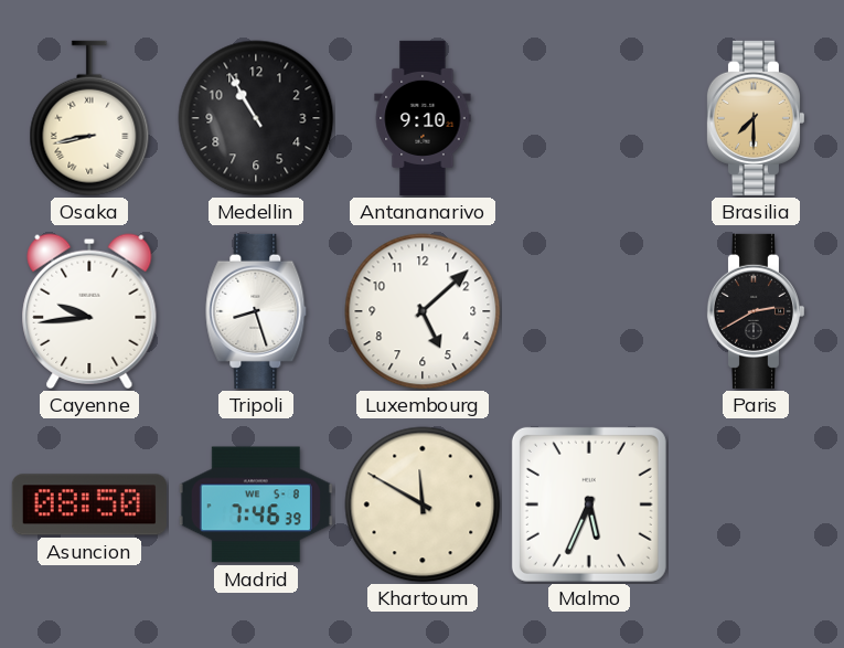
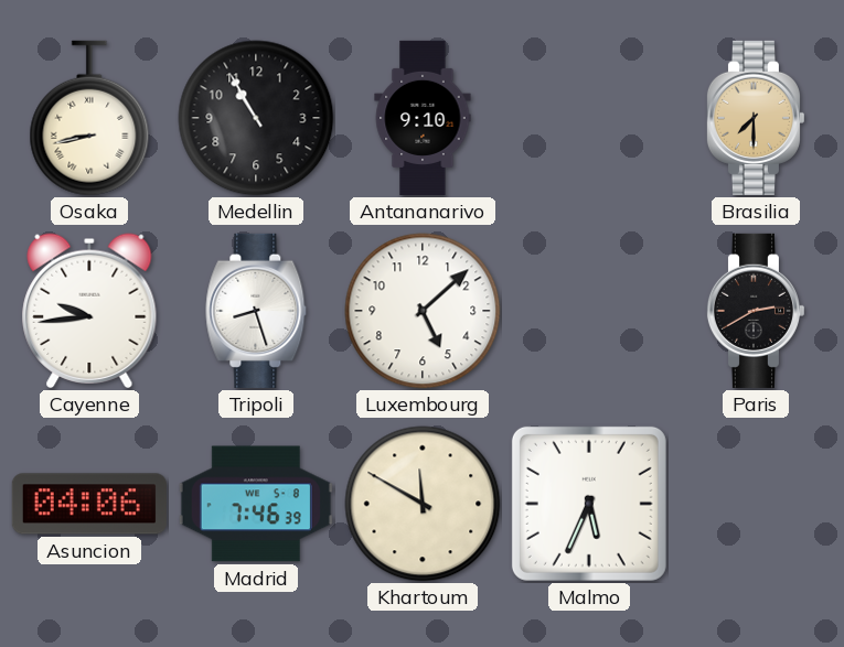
Asuncion: 08:50 -> 04:06
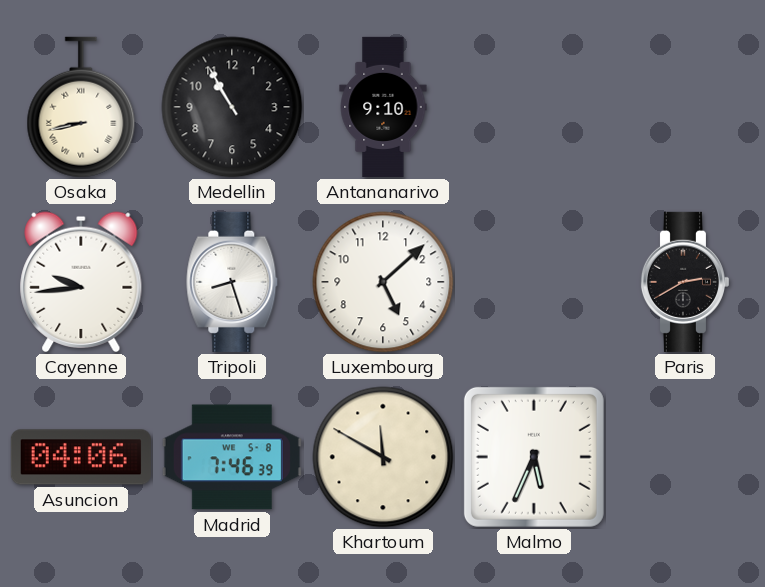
Brasilia: 7:30 -> none
